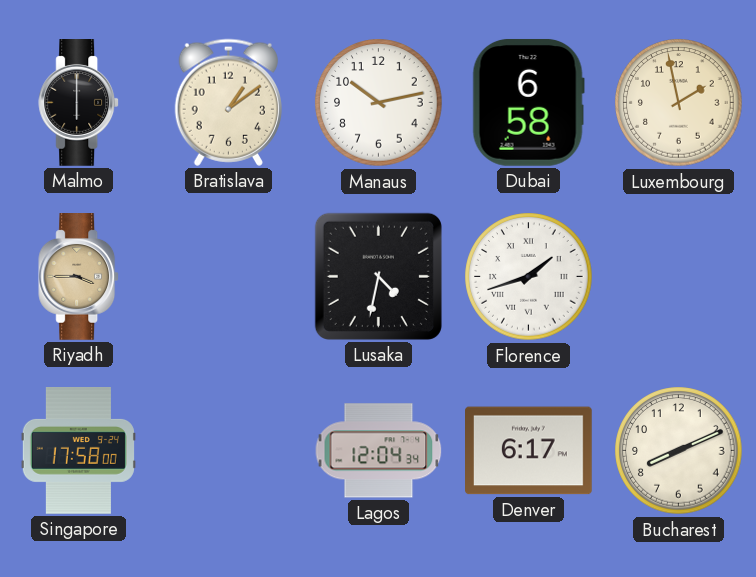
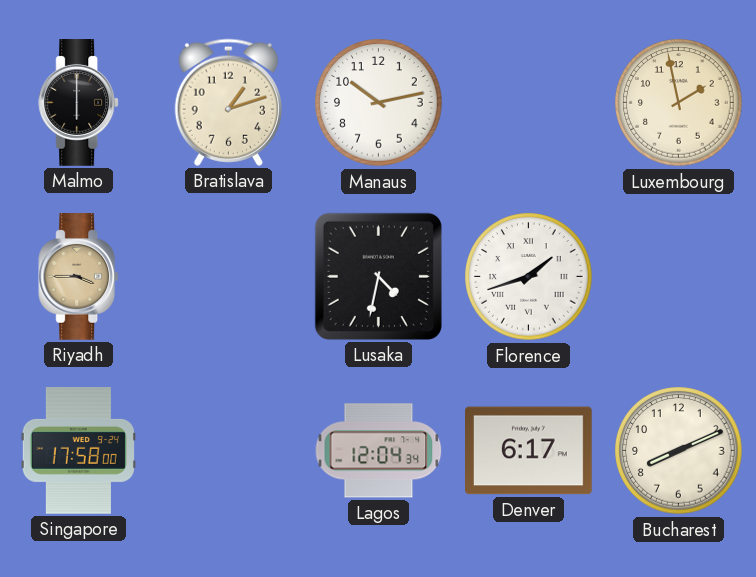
Bratislava: 1:09 -> 1:12
Dubai: 6:58 -> none
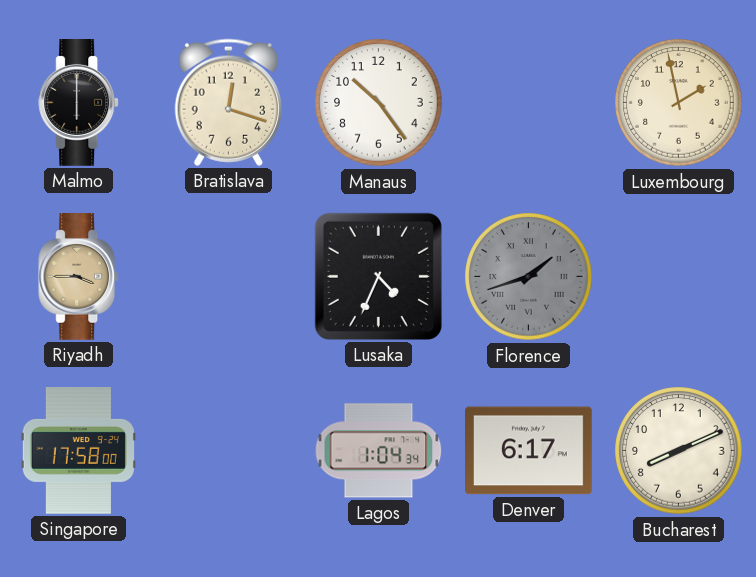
Bratislava: 1:12 -> 12:18
Manaus: 10:13 -> 10:24
Lusaka: 4:32 -> 4:34
Florence dial: white -> grey
Lagos: 12:04 -> 1:04
